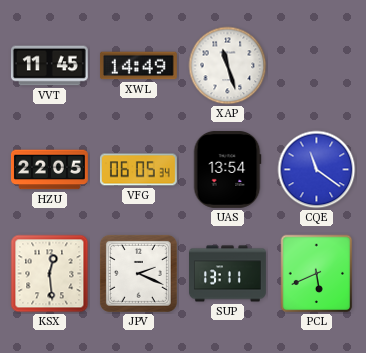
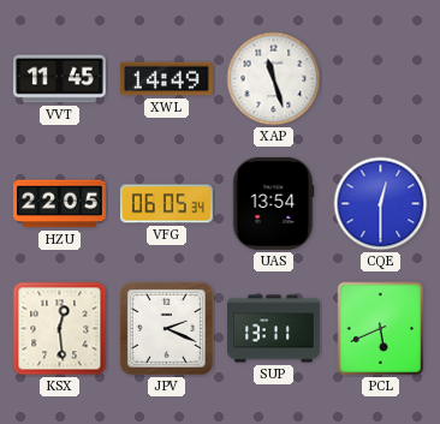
CQE: 11:21 -> 12:30
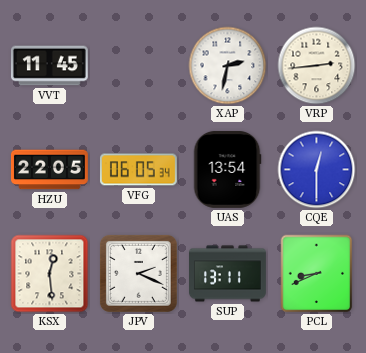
XWL: 14:49 -> none
XAP: 11:27 -> 2:32
VRP: none -> 2:44
PCL: 5:41 -> 8:41
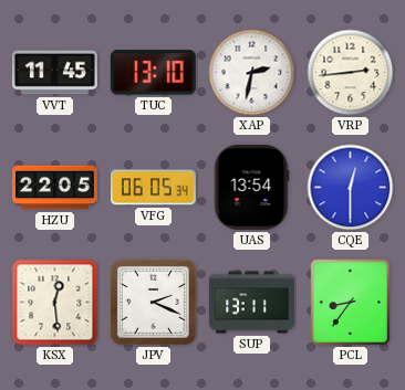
TUC: none -> 13:10
PCL: 8:41 -> 8:36
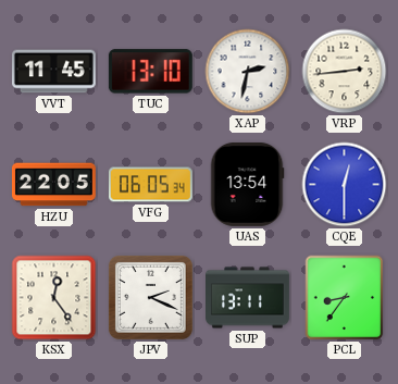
KSX: 12:29 -> 12:24
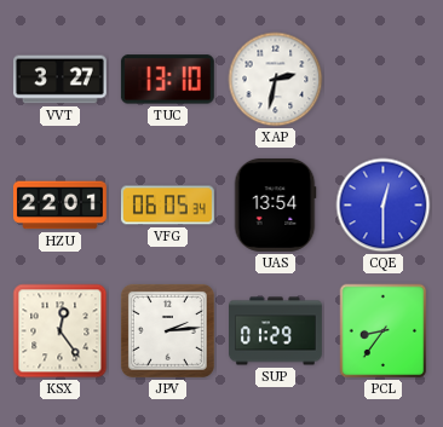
VVT: 11:45 -> 3:27
VRP: 2:44 -> none
HZU: 22:05 -> 22:01
JPV: 2:19 -> 2:14
SUP: 13:11 -> 01:29
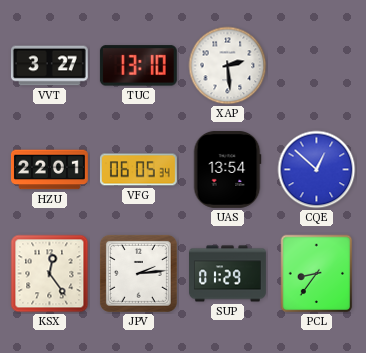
XAP: 2:32 -> 2:29
CQE: 12:30 -> 12:52
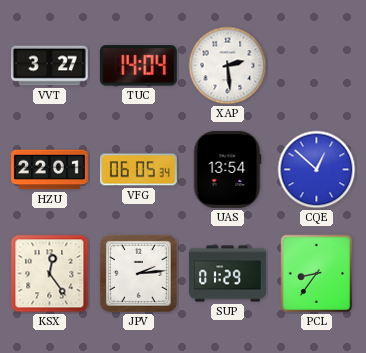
TUC: 13:10 -> 14:04
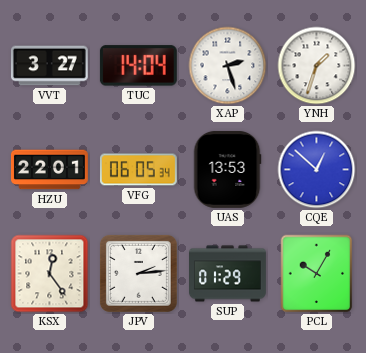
XAP: 2:29 -> 2:27
YNH: none -> 1:33
UAS: 13:54 -> 13:53
PCL: 8:36 -> 10:05
